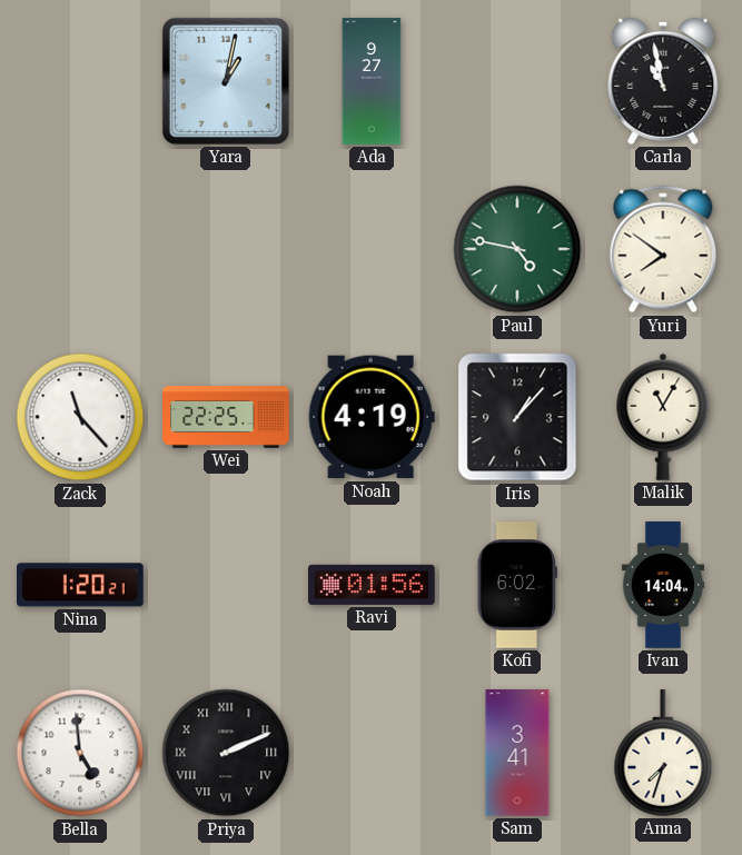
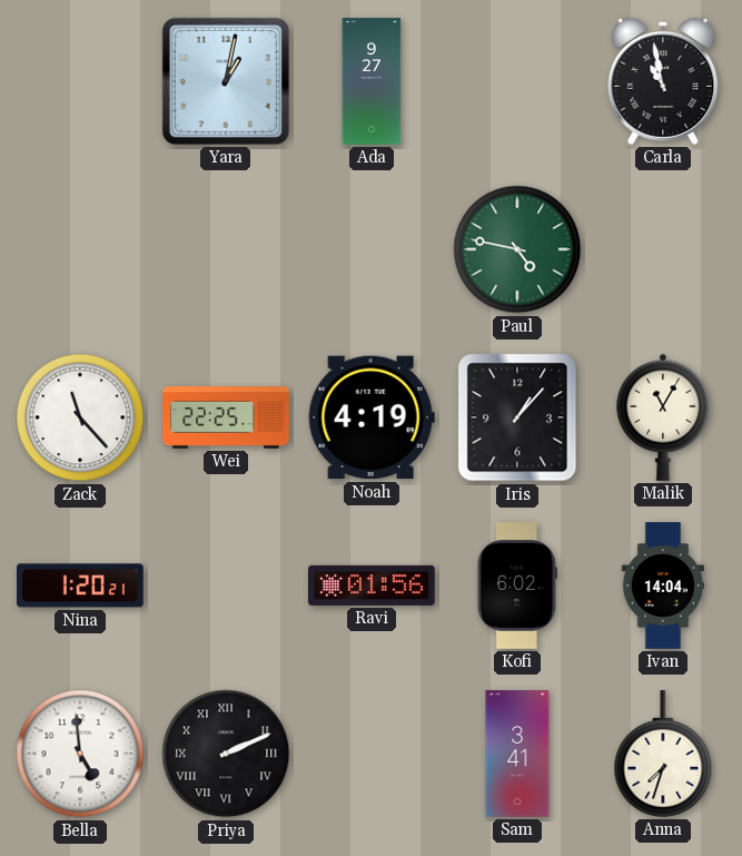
Yuri: 7:51 -> none
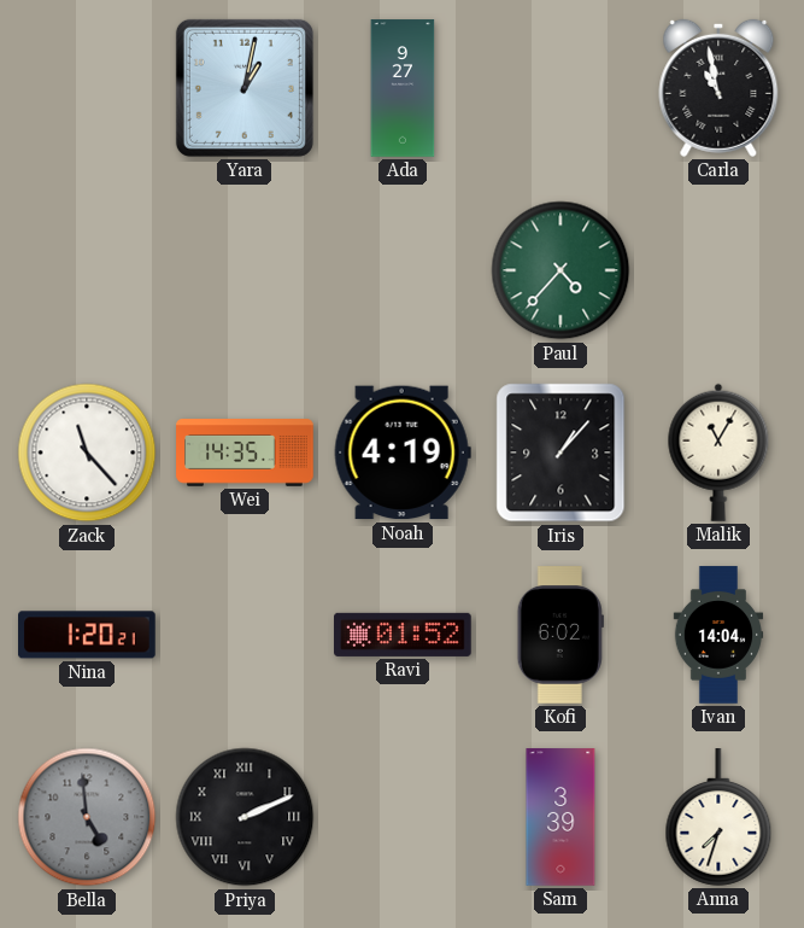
Paul: 4:47 -> 4:37
Wei: 22:25 -> 14:35
Ravi: 01:56 -> 01:52
Bella dial: white -> grey
Sam: 3:41 -> 3:39
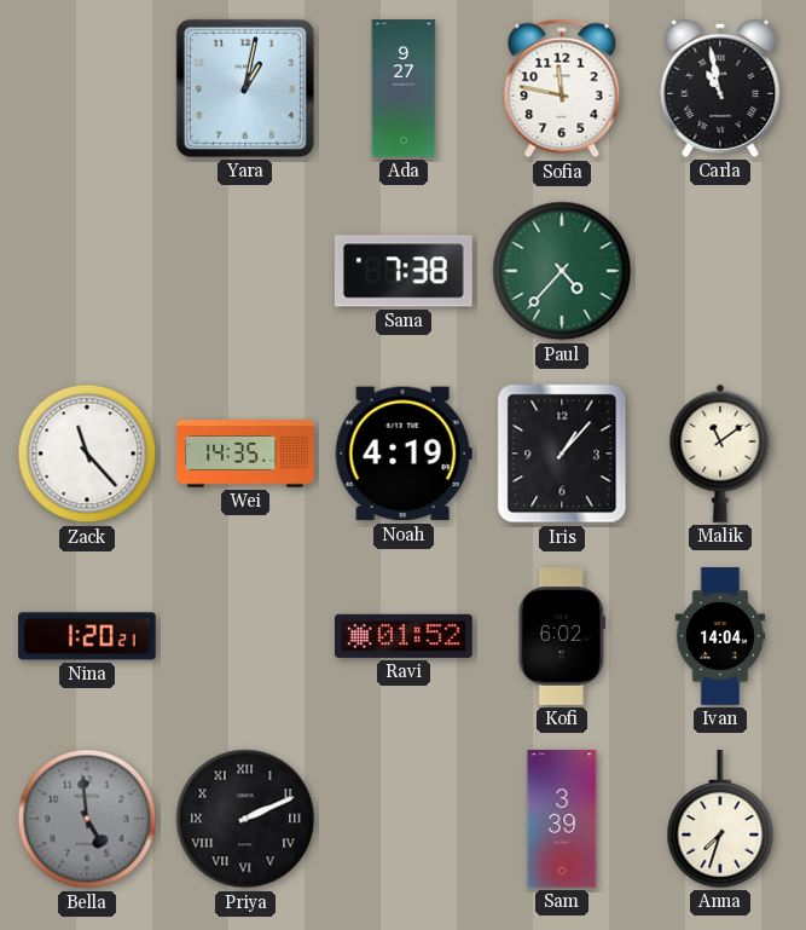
Sofia: none -> 11:47
Sana: none -> 7:38
Malik: 11:05 -> 11:09
